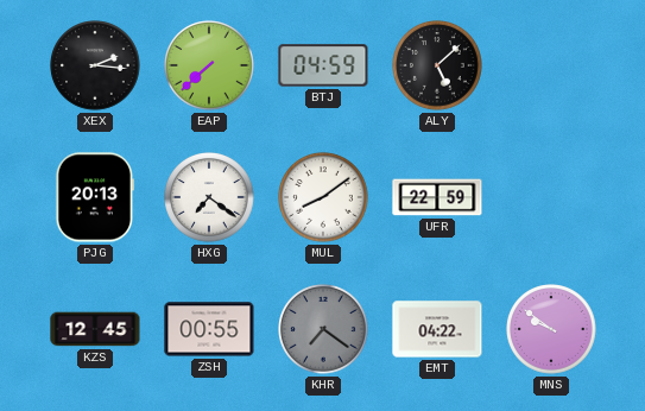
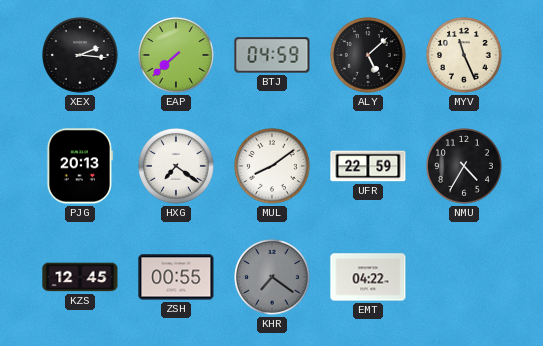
MYV: none -> 11:26
NMU: none -> 4:35
MNS: 9:51 -> none
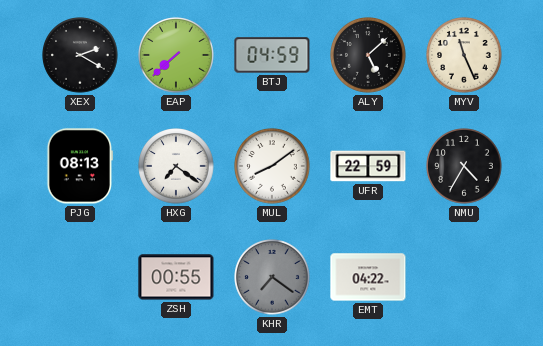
XEX: 2:16 -> 2:20
PJG: 20:13 -> 08:13
KZS: 12:45 -> none
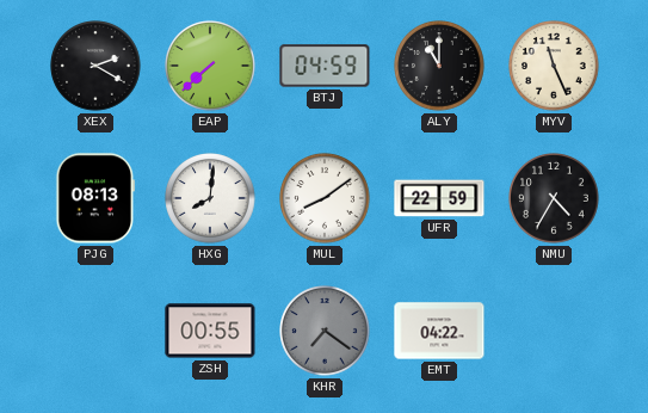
ALY: 5:08 -> 11:00
HXG: 7:21 -> 8:01
